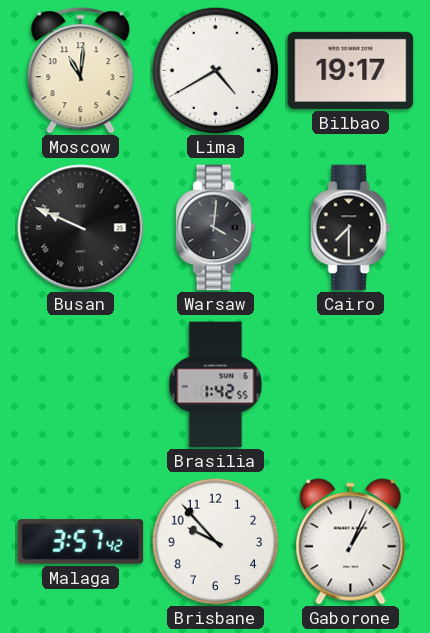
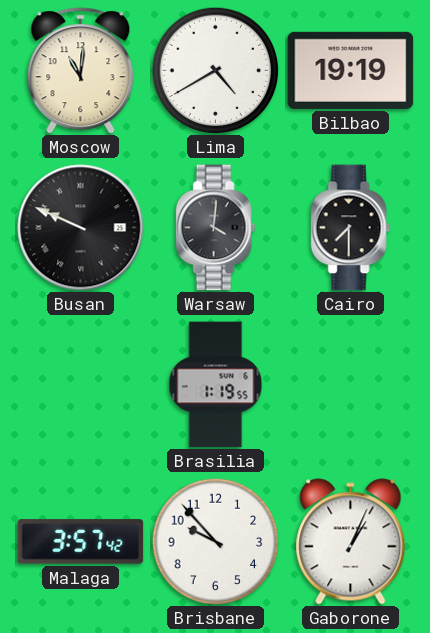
Bilbao: 19:17 -> 19:19
Brasilia: 1:42 -> 1:19
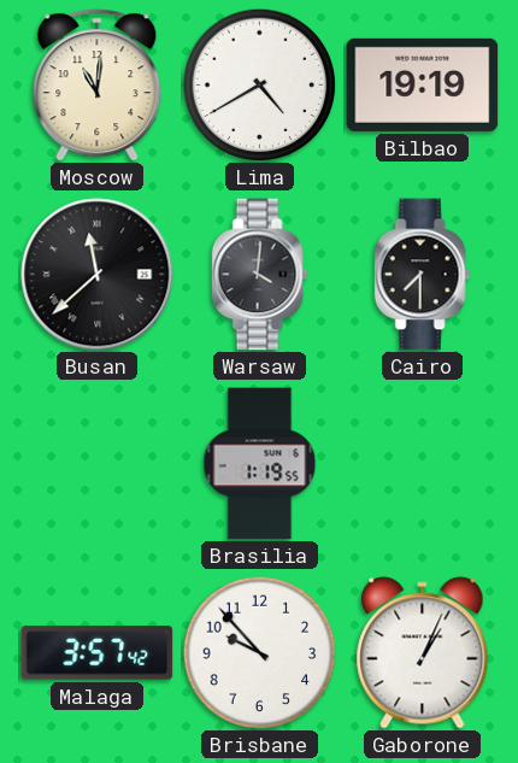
Busan: 9:49 -> 11:38
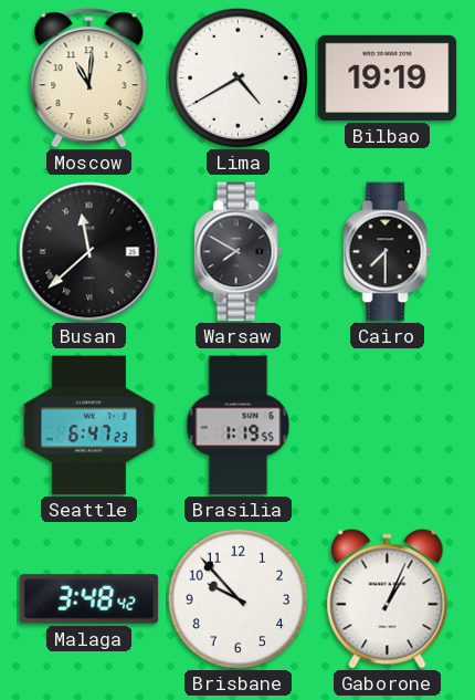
Warsaw: 4:01 -> 7:50
Seattle: none -> 6:47
Malaga: 3:57 -> 3:48
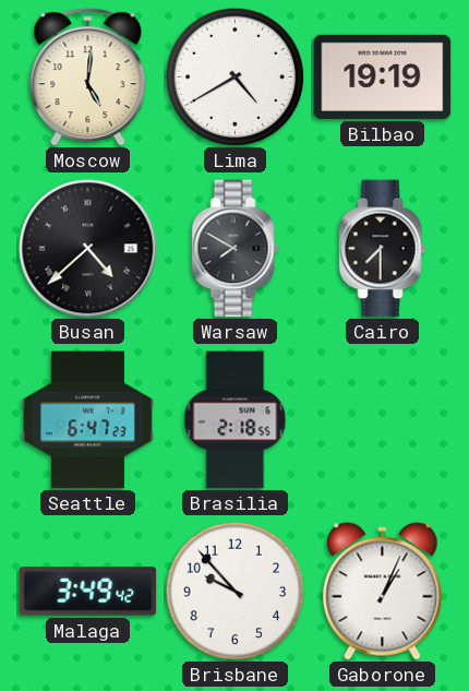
Moscow: 11:01 -> 5:01
Busan: 11:38 -> 4:38
Brasilia: 1:19 -> 2:18
Malaga: 3:48 -> 3:49
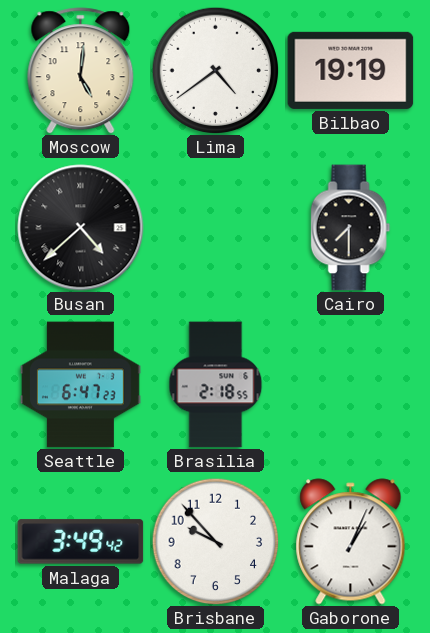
Lima: 4:40 -> 4:39
Warsaw: 7:50 -> none
